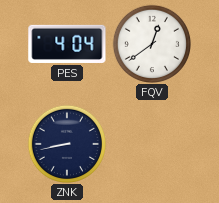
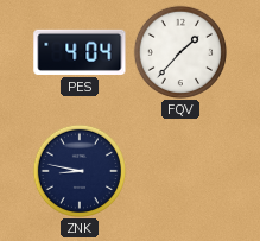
FQV: 12:39 -> 1:37
ZNK: 8:43 -> 8:47
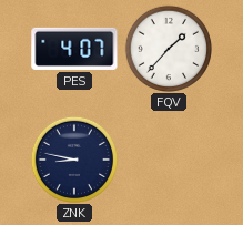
PES: 4:04 -> 4:07
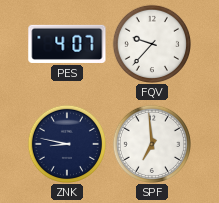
FQV: 1:37 -> 9:37
SPF: none -> 6:59
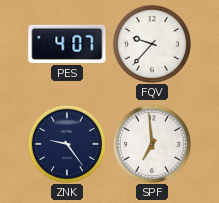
ZNK: 8:47 -> 9:24
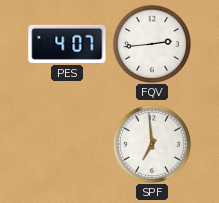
FQV: 9:37 -> 2:44
ZNK: 9:24 -> none
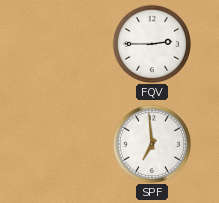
PES: 4:07 -> none
FQV: 2:44 -> 2:45
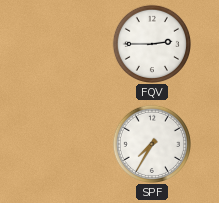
SPF: 6:59 -> 7:35
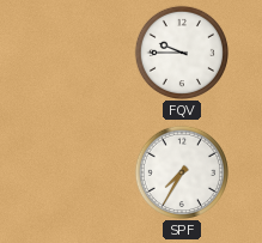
FQV: 2:45 -> 9:45
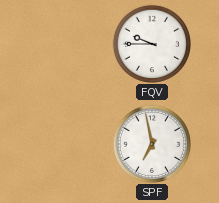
SPF: 7:35 -> 6:58
